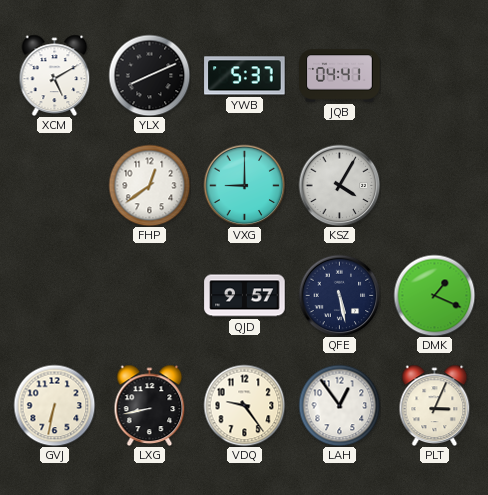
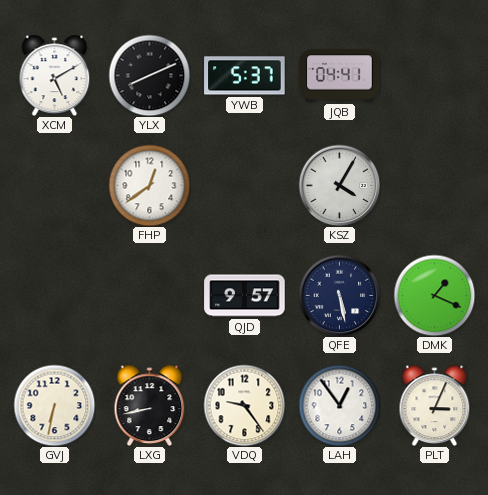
VXG: 9:00 -> none
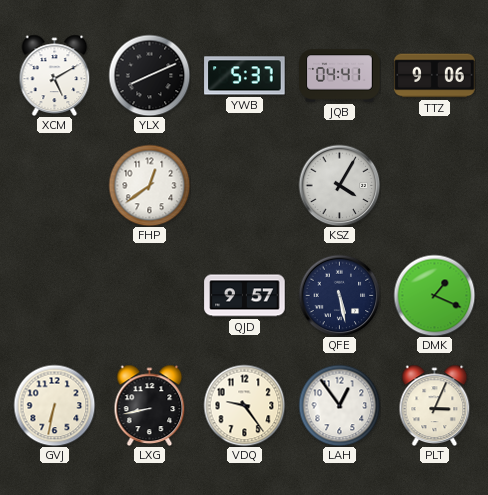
TTZ: none -> 9:06
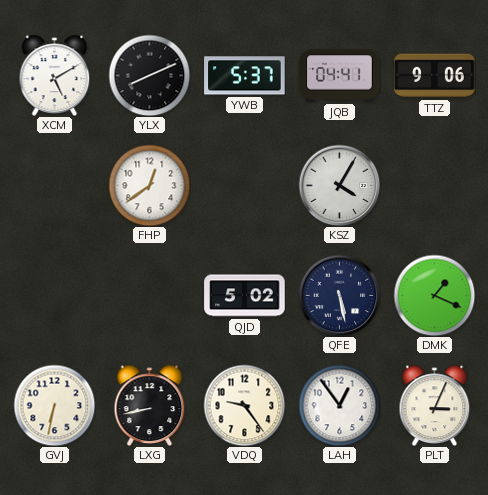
QJD: 9:57 -> 5:02
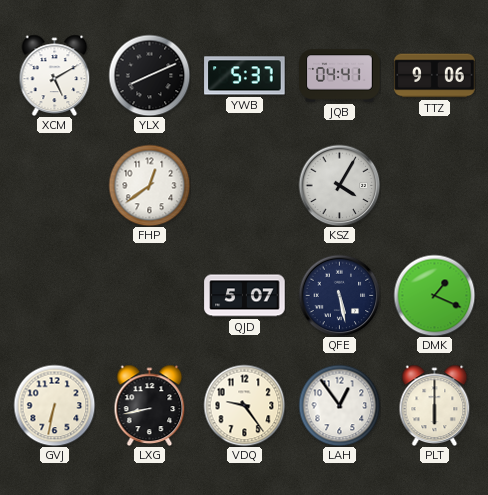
QJD: 5:02 -> 5:07
PLT: 3:04 -> 6:00
